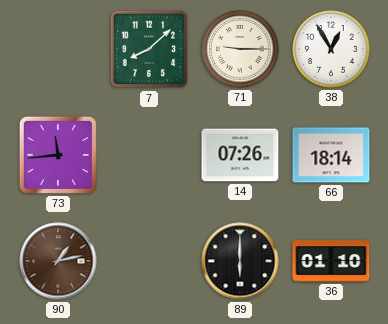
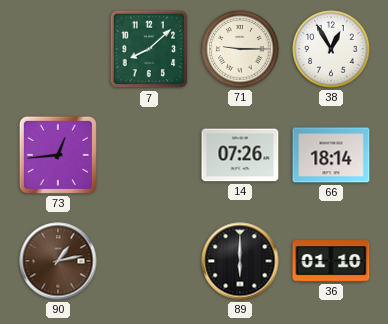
73: 11:44 -> 12:44
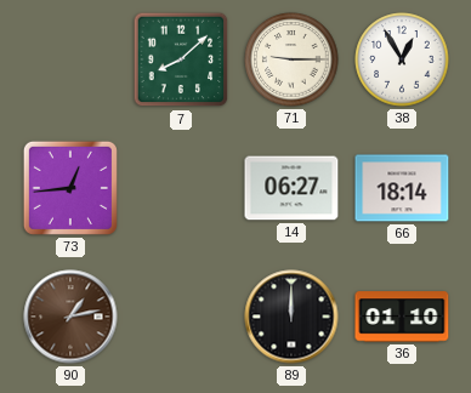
14: 07:26 -> 06:27
89: 6:00 -> 12:00
